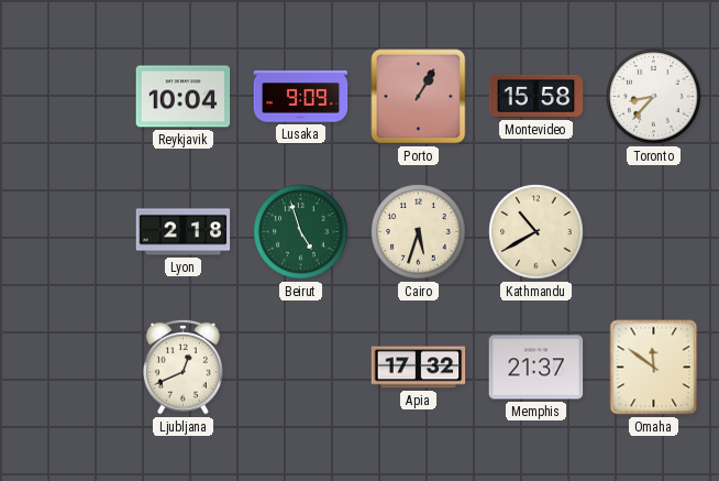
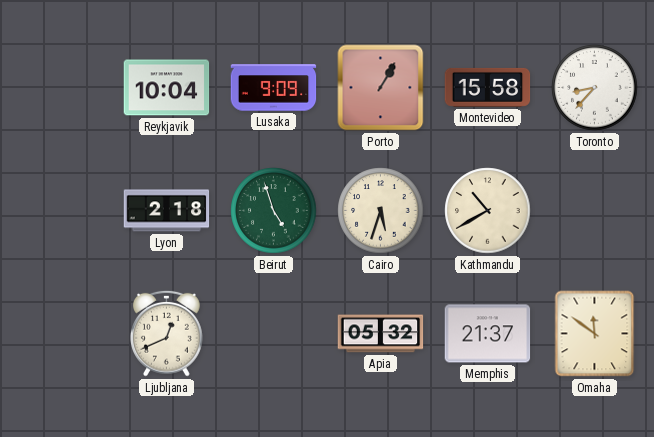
Apia: 17:32 -> 05:32
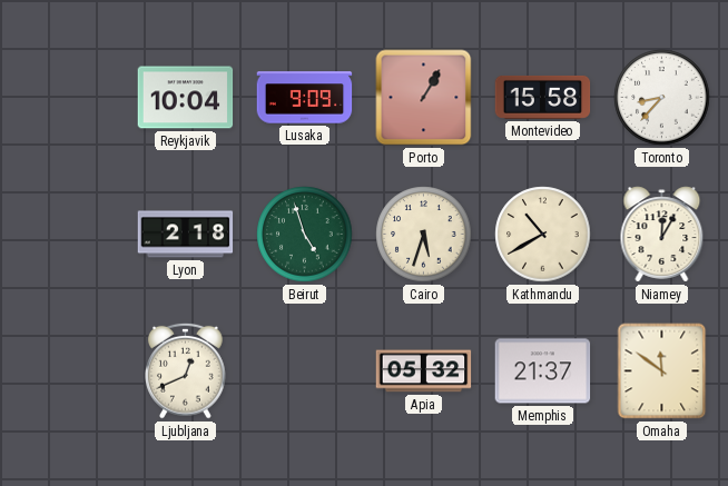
Niamey: none -> 12:05
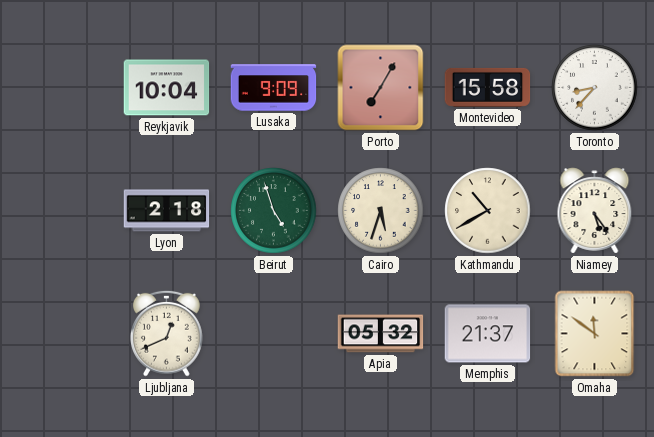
Porto: 1:05 -> 7:05
Niamey: 12:05 -> 5:24
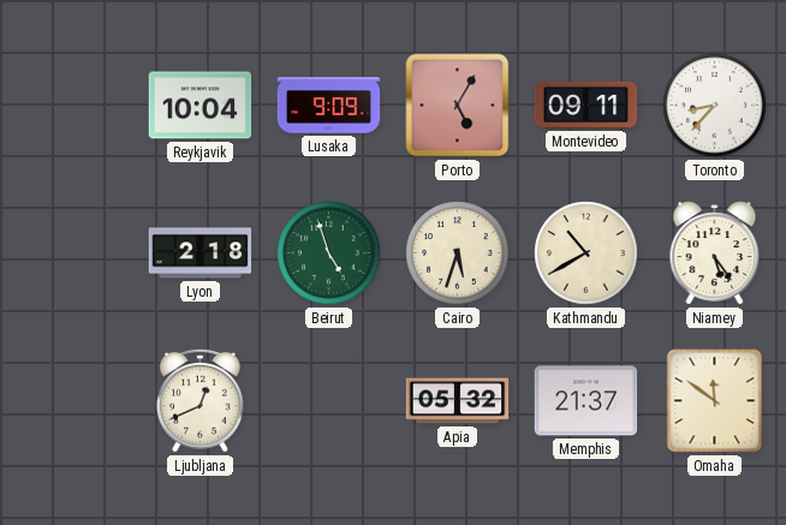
Porto: 7:05 -> 5:05
Montevideo: 15:58 -> 09:11
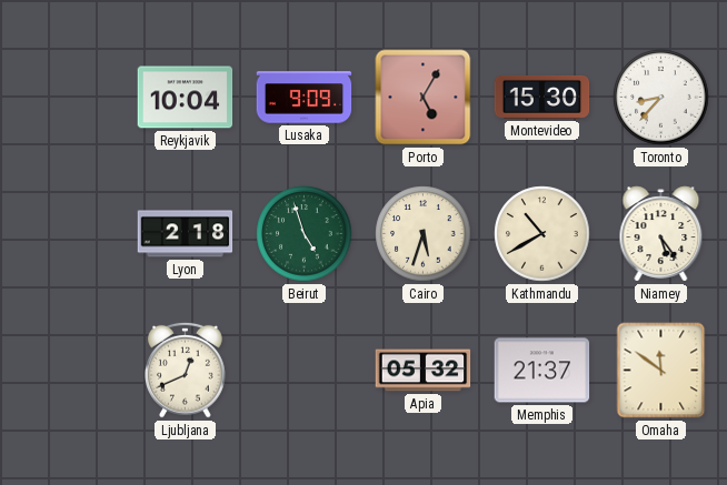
Montevideo: 09:11 -> 15:30
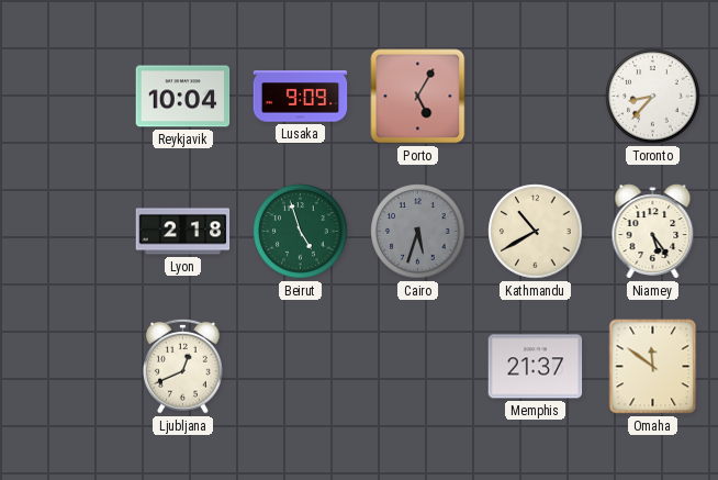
Montevideo: 15:30 -> none
Cairo dial: cream -> grey
Apia: 05:32 -> none
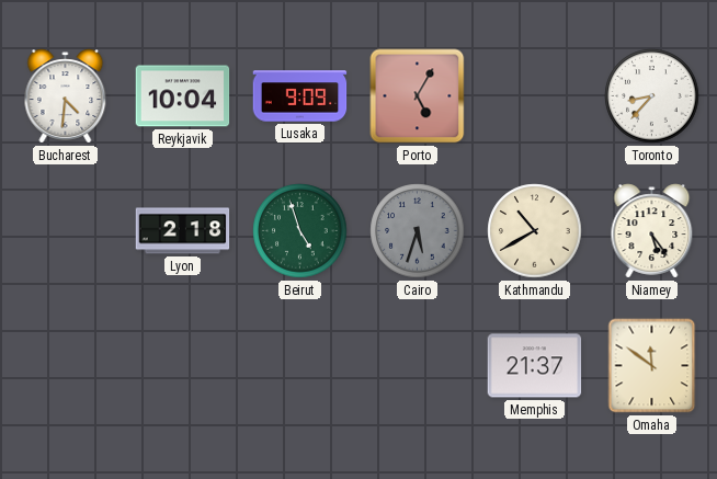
Bucharest: none -> 4:31
Ljubljana: 12:41 -> none
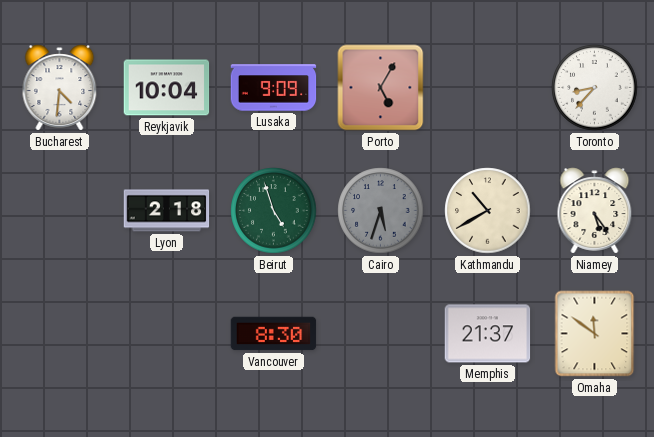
Vancouver: none -> 8:30
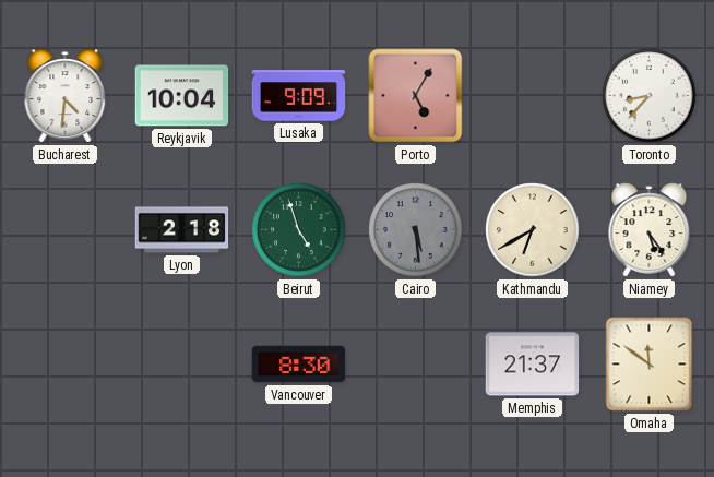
Cairo: 5:33 -> 5:29
Kathmandu: 10:40 -> 6:40
